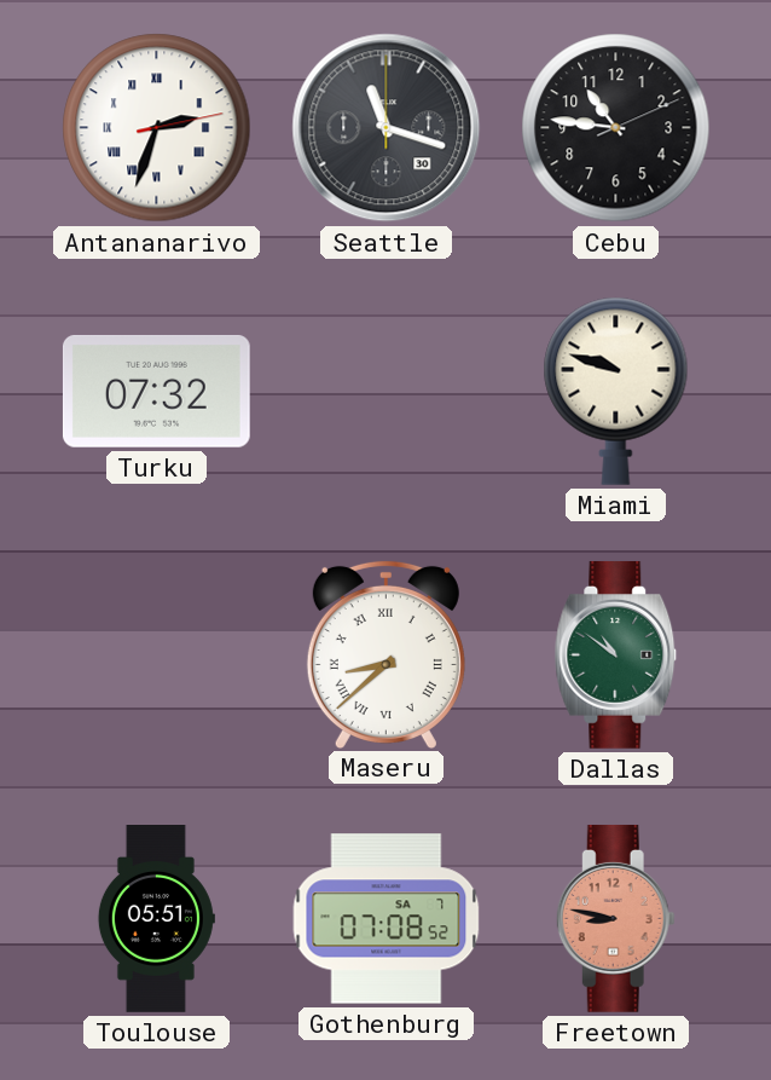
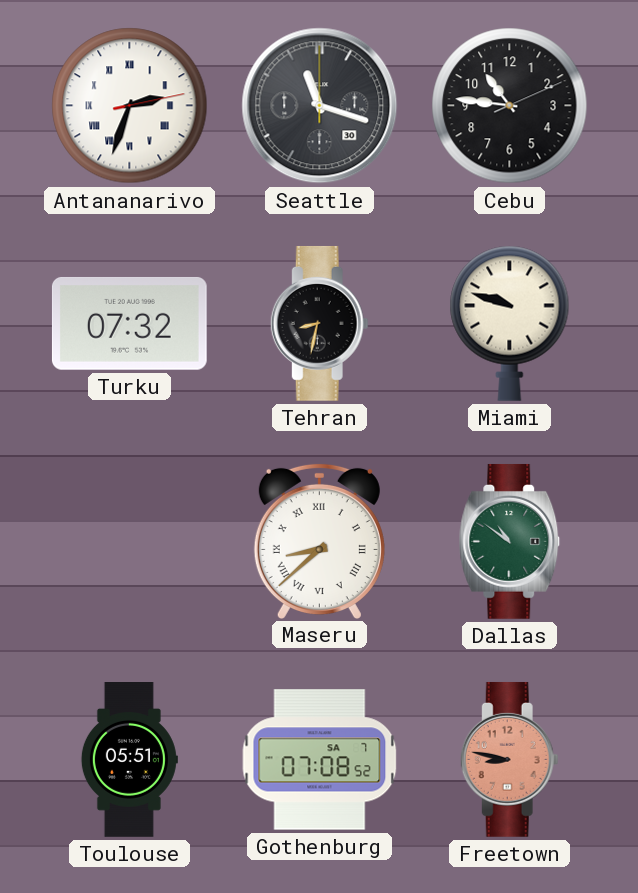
Tehran: none -> 8:32
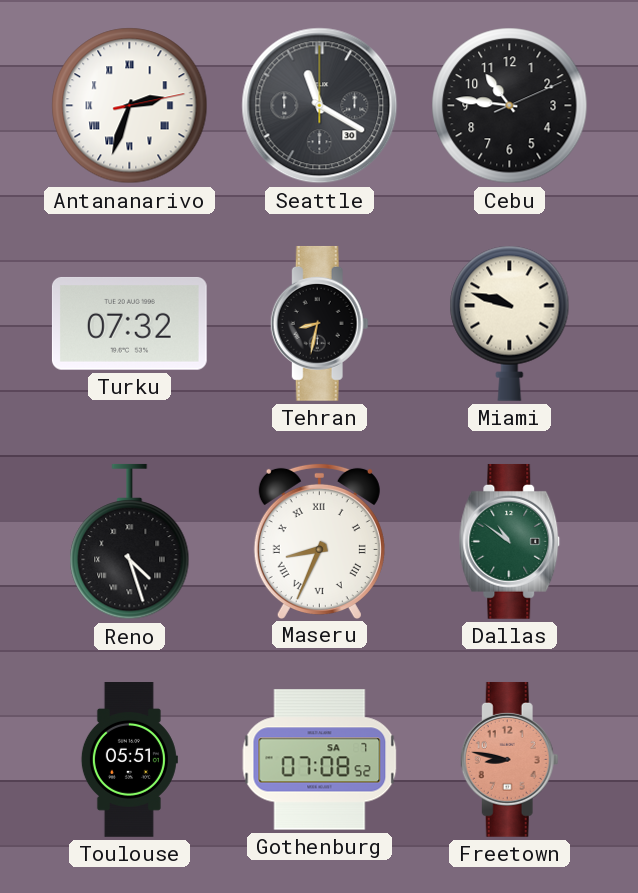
Seattle: 11:18 -> 11:20
Reno: none -> 4:27
Maseru: 8:38 -> 8:34
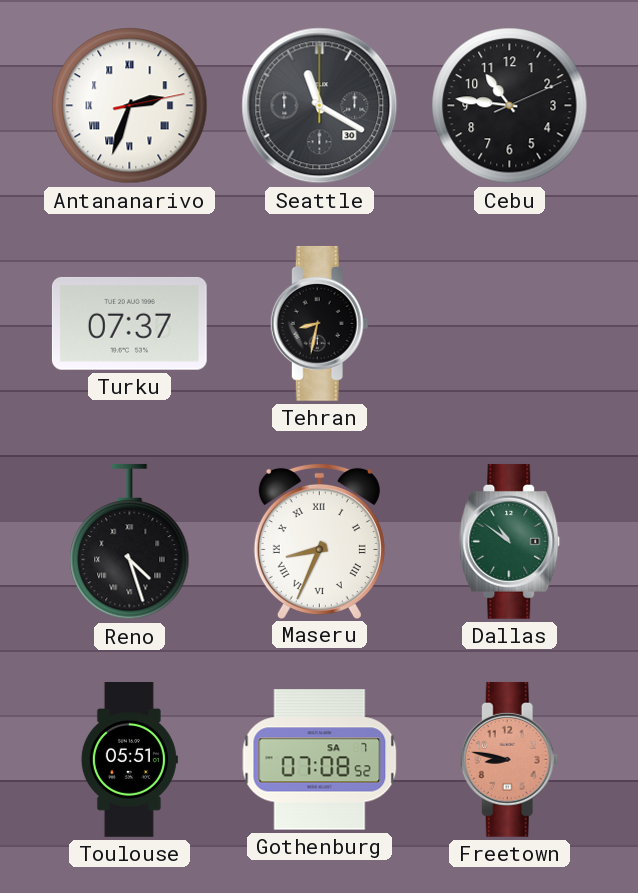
Turku: 07:32 -> 07:37
Miami: 9:48 -> none
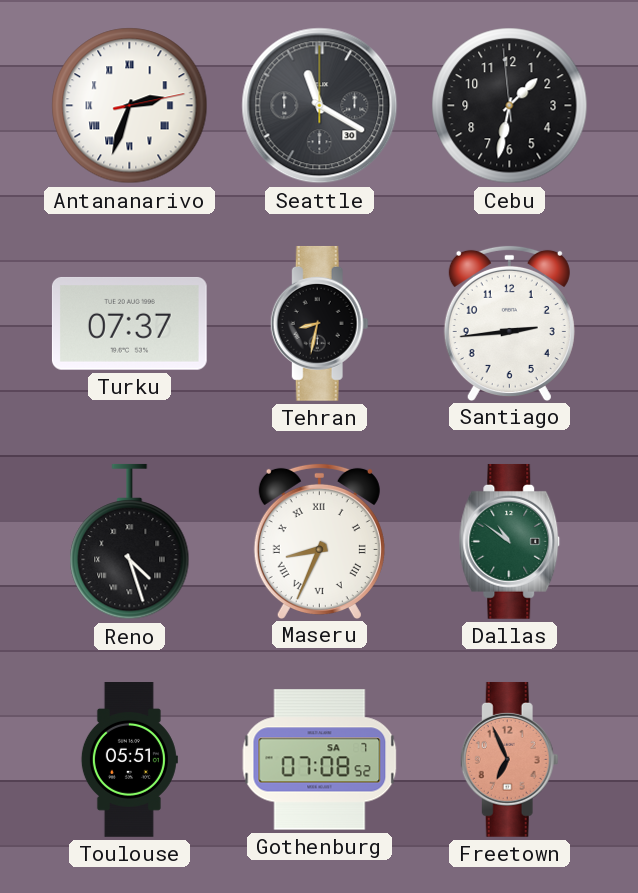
Cebu: 10:46 -> 1:31
Santiago: none -> 2:44
Freetown: 8:47 -> 6:56
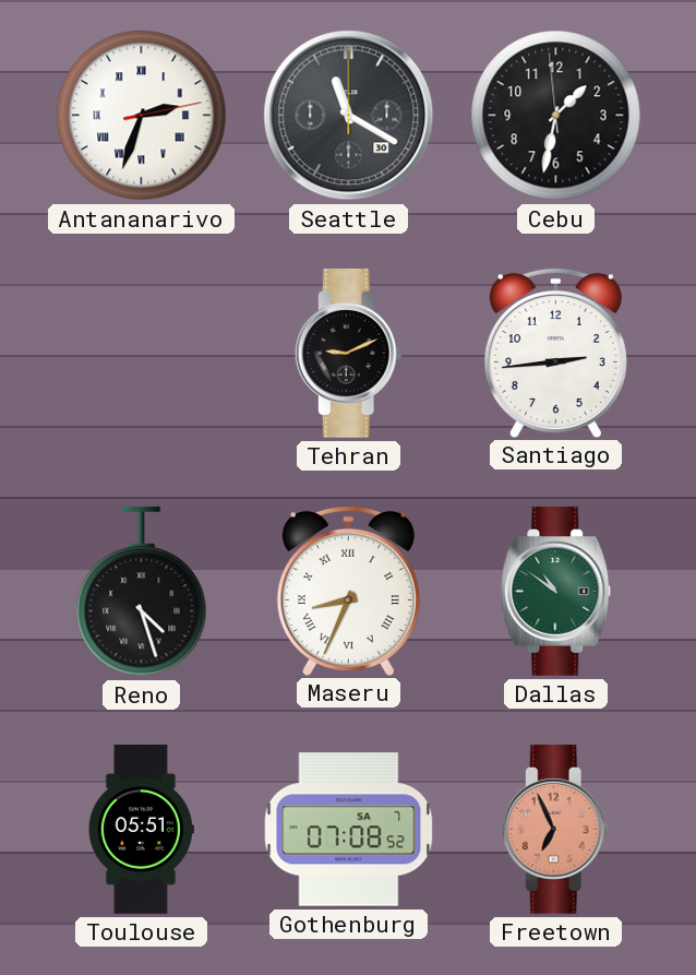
Turku: 07:37 -> none
Tehran: 8:32 -> 9:11
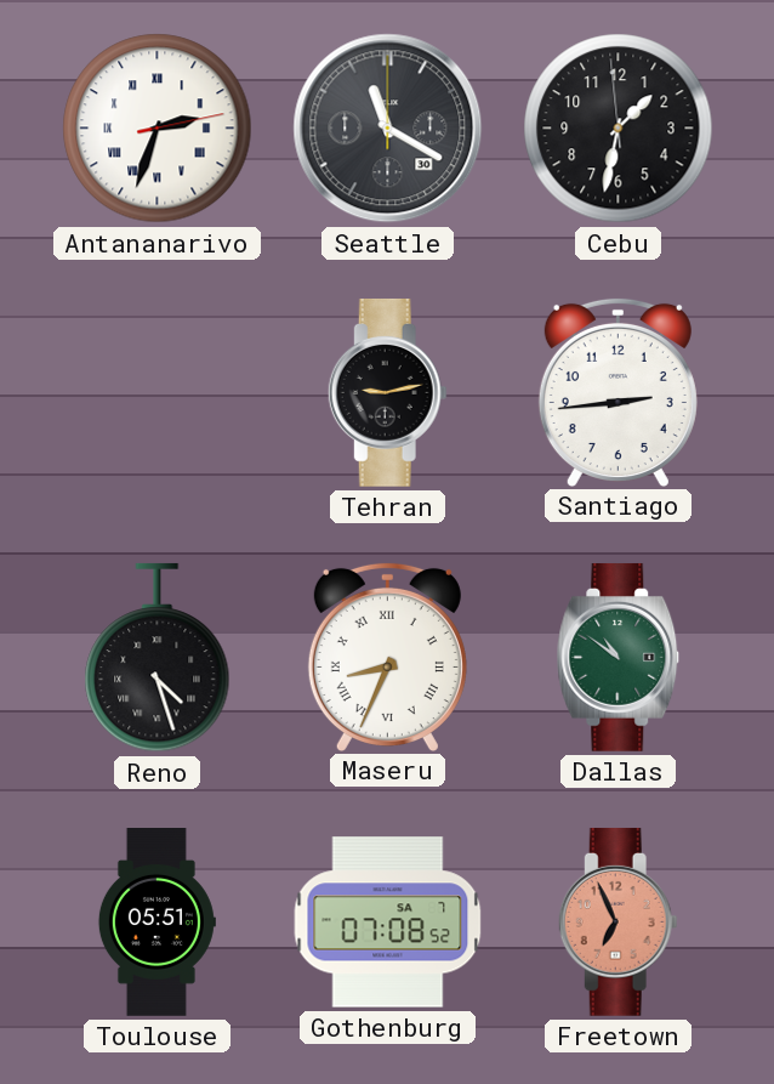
Tehran: 9:11 -> 9:13
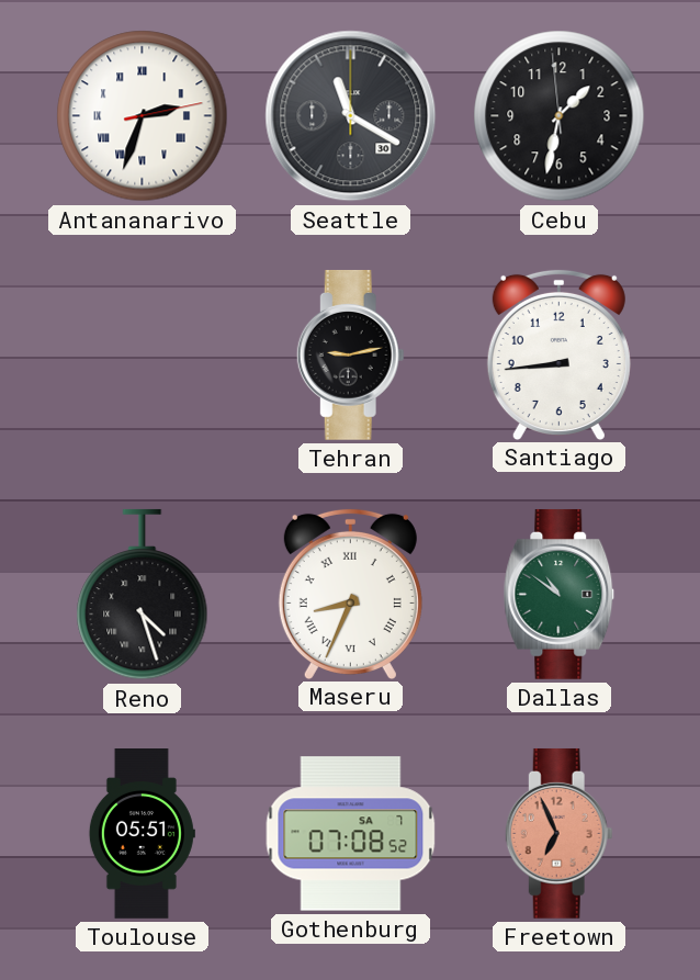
Santiago: 2:44 -> 8:44
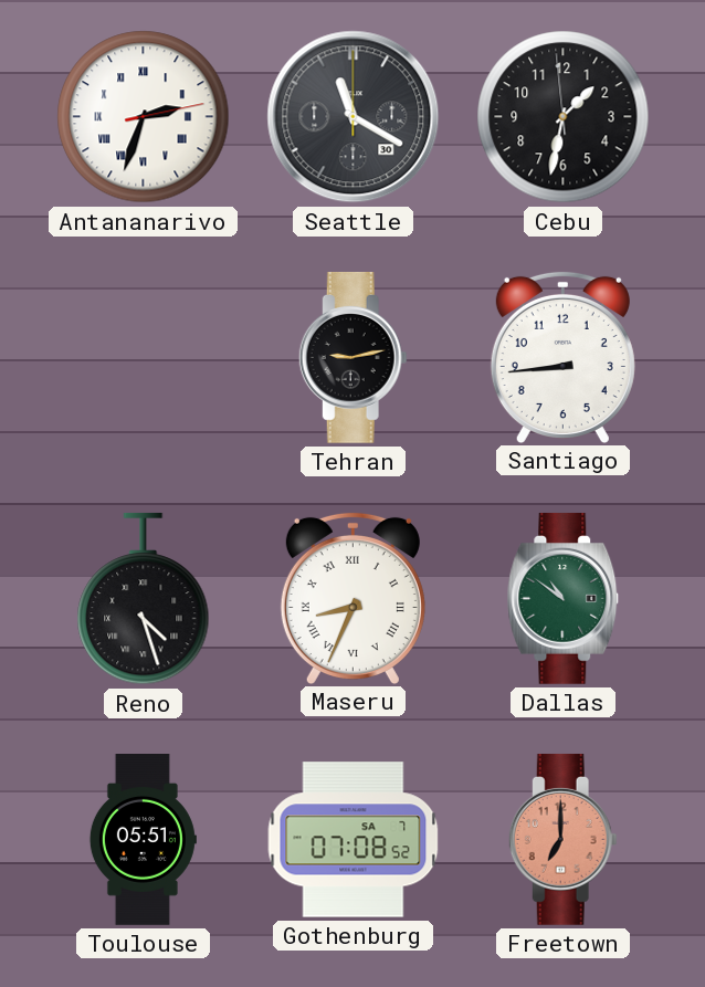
Freetown: 6:56 -> 7:00
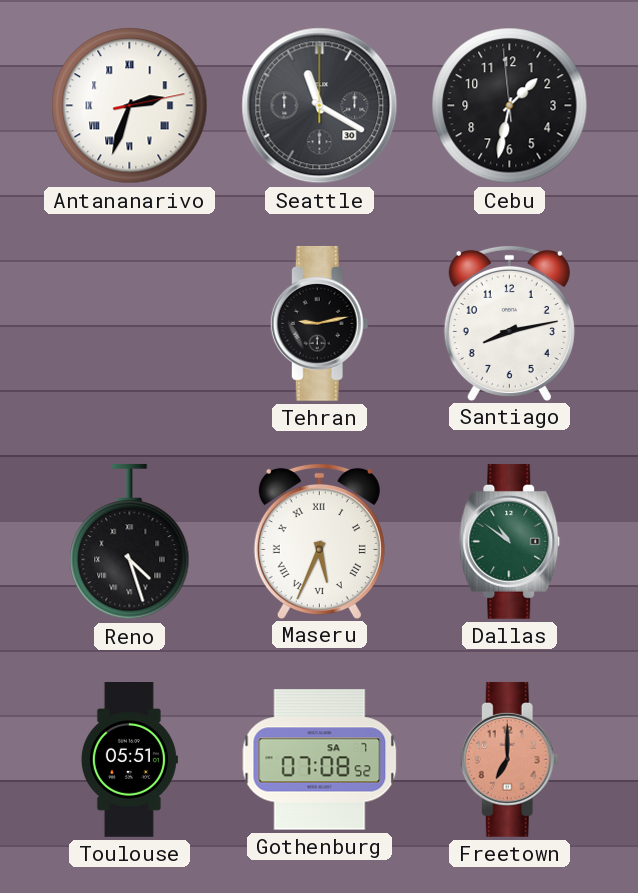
Santiago: 8:44 -> 8:13
Maseru: 8:34 -> 5:34
